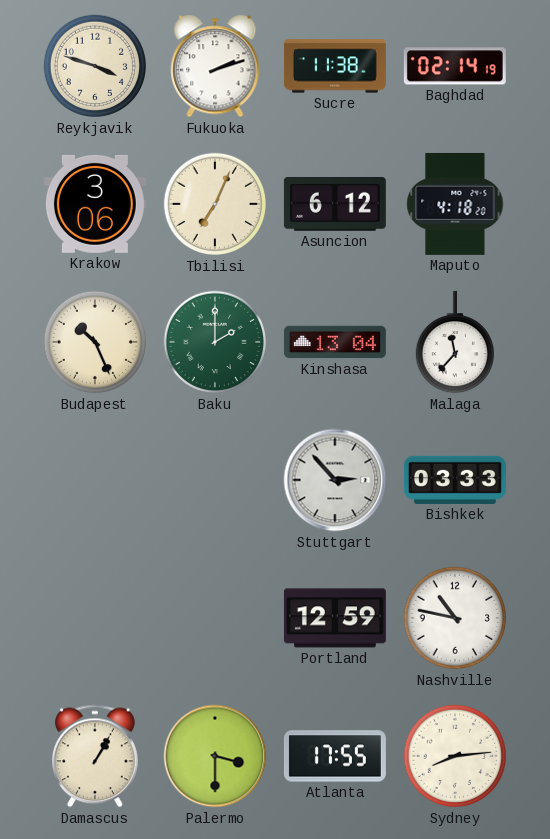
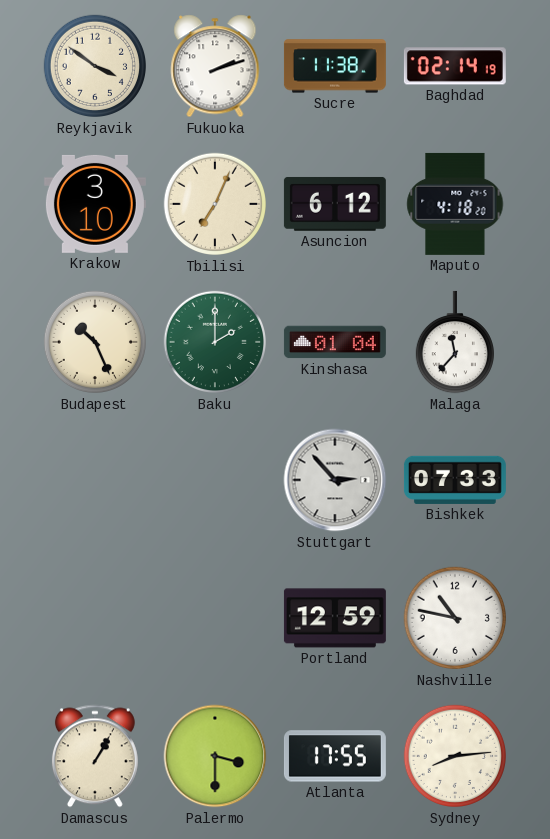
Reykjavik: 3:48 -> 3:51
Krakow: 3:06 -> 3:10
Kinshasa: 13:04 -> 01:04
Bishkek: 03:33 -> 07:33
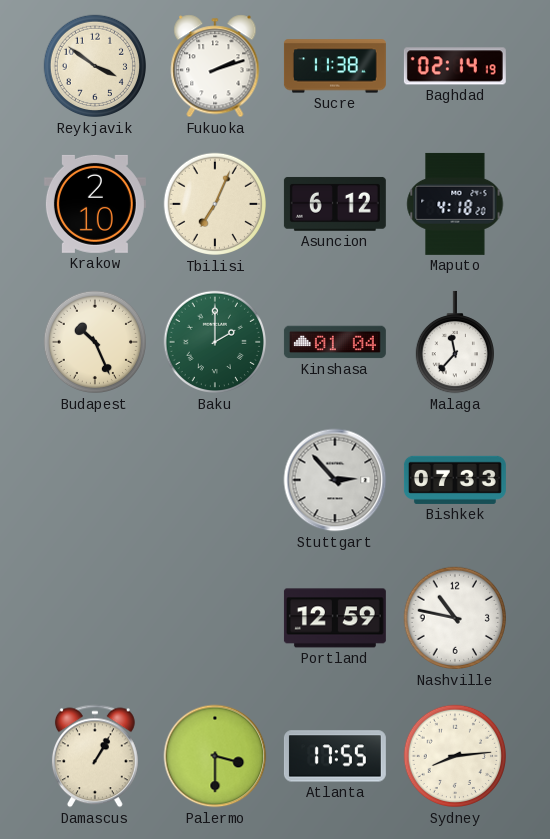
Krakow: 3:10 -> 2:10
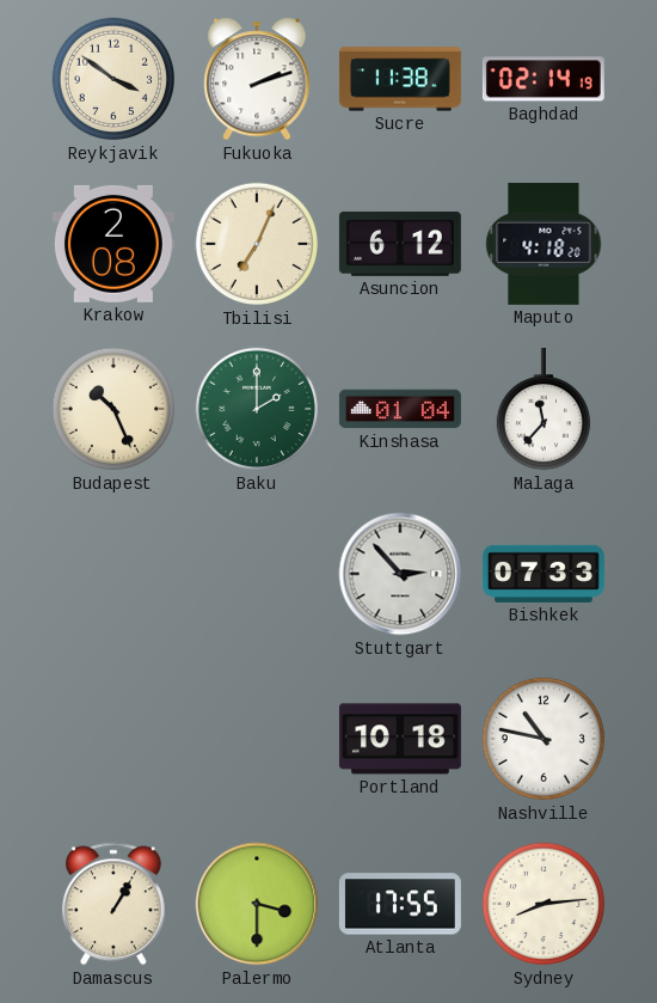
Krakow: 2:10 -> 2:08
Portland: 12:59 -> 10:18
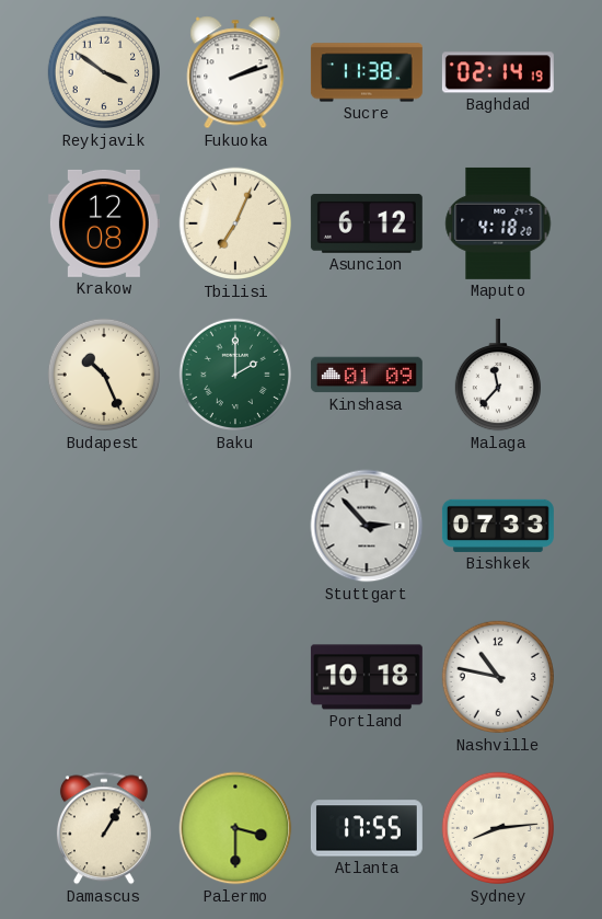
Krakow: 2:08 -> 12:08
Kinshasa: 01:04 -> 01:09
